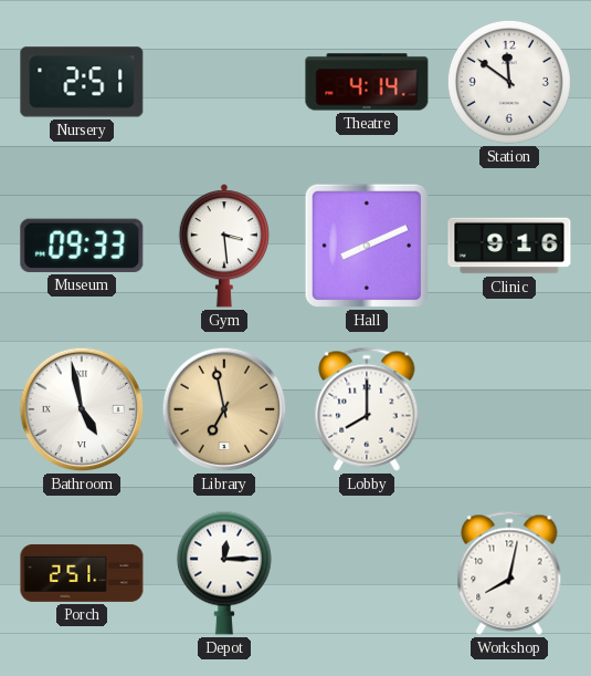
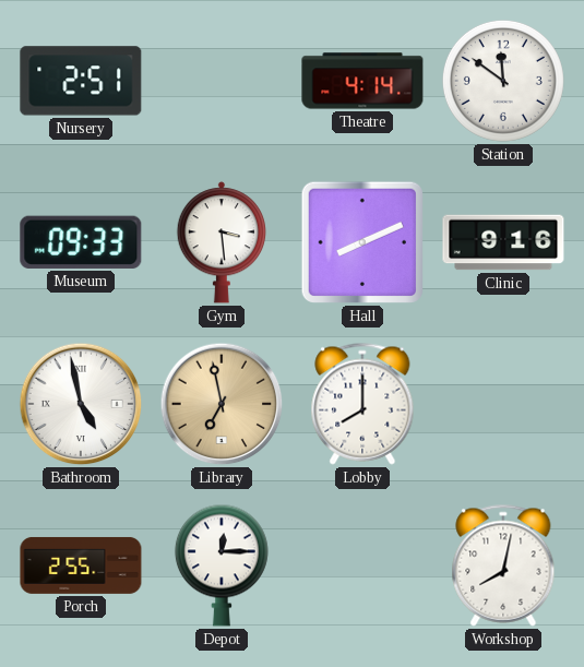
Porch: 2:51 -> 2:55
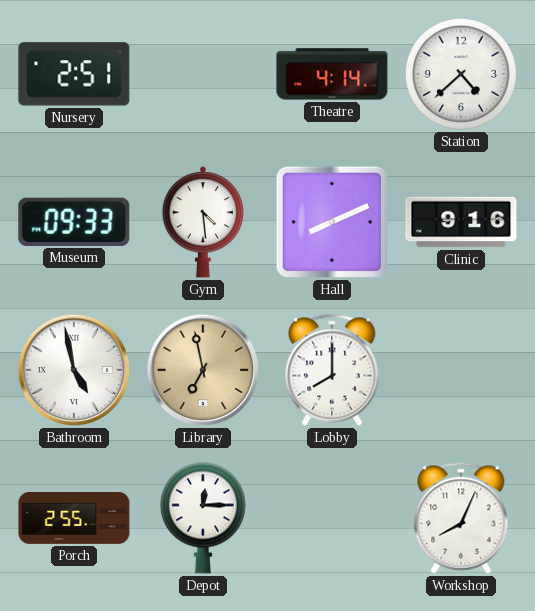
Station: 11:51 -> 4:38
Gym: 3:29 -> 4:29
Workshop: 8:02 -> 8:04
